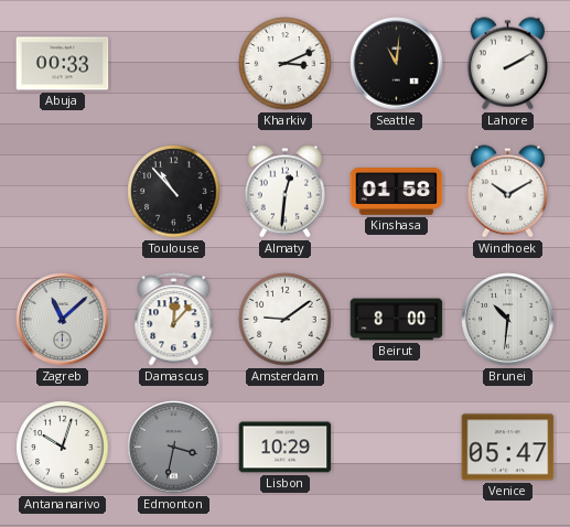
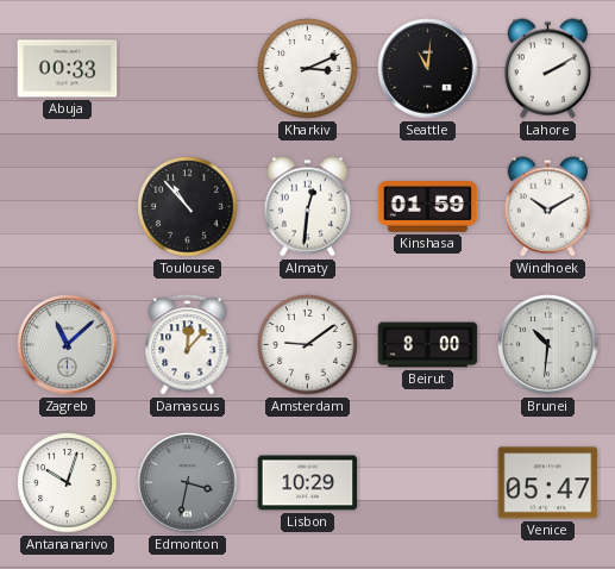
Kinshasa: 01:58 -> 01:59
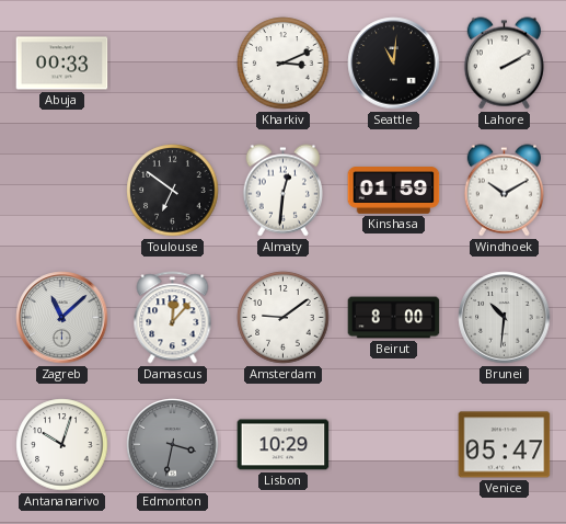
Toulouse: 10:53 -> 6:51
